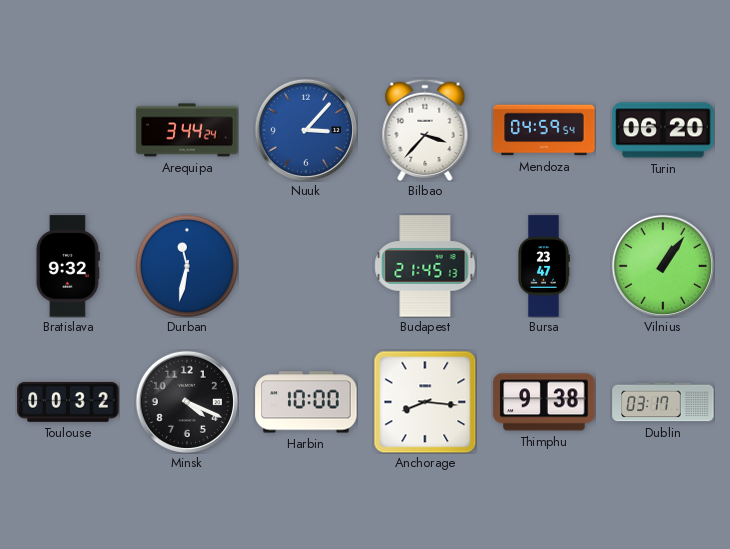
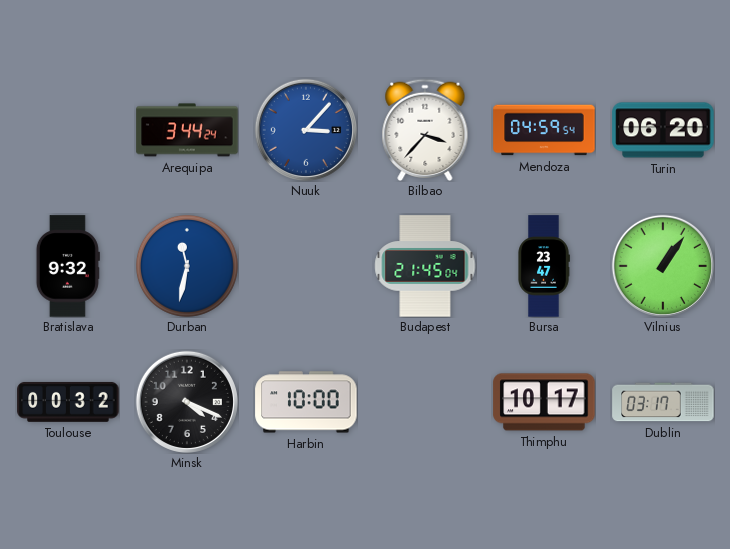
Budapest: 21:45:13 -> 21:45:04
Anchorage: 8:16 -> none
Thimphu: 9:38 -> 10:17
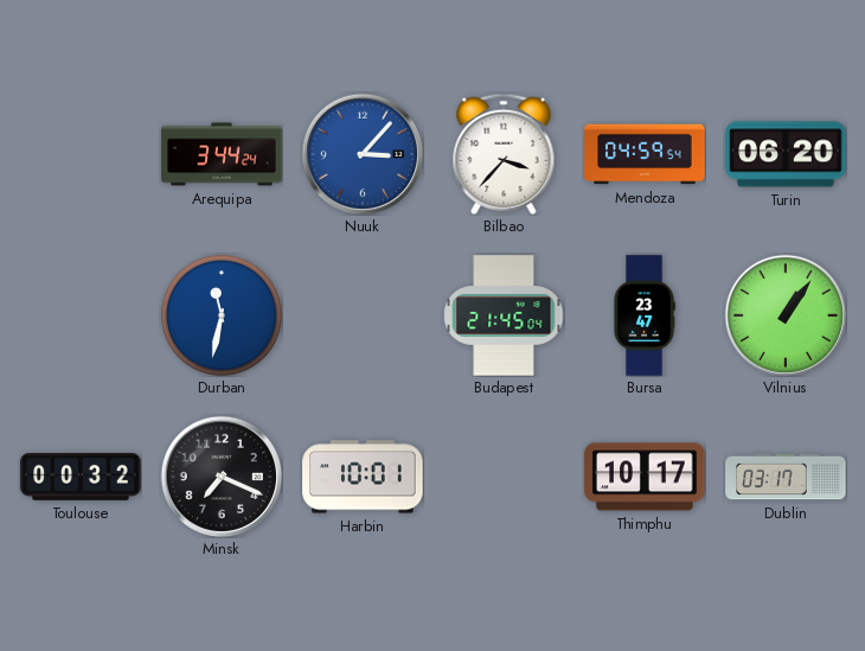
Bratislava: 9:32 -> none
Minsk: 4:19 -> 7:19
Harbin: 10:00 -> 10:01
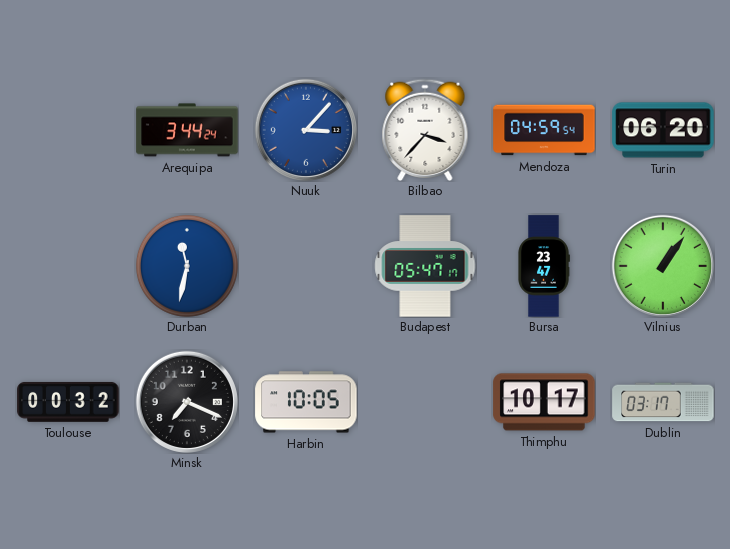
Budapest: 21:45 -> 05:47
Harbin: 10:01 -> 10:05
